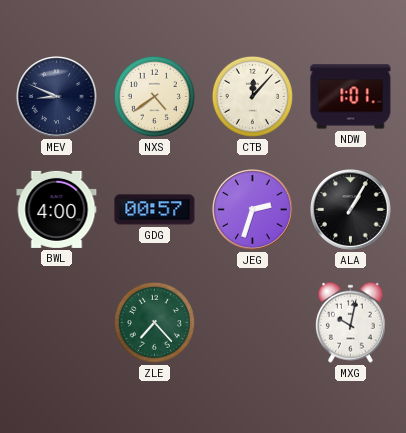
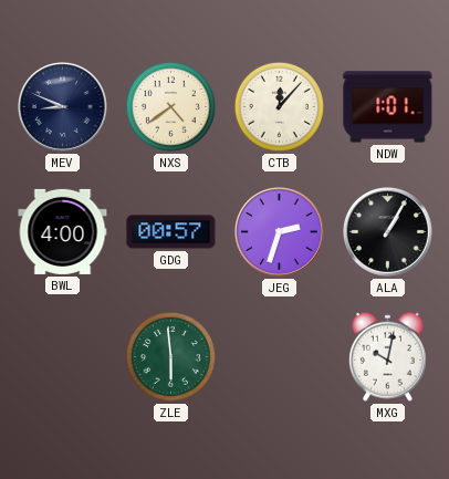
ZLE: 7:23 -> 5:59
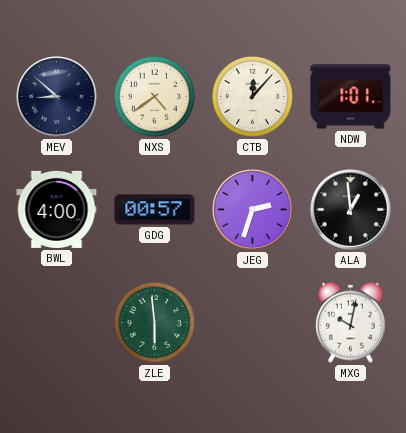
MEV: 8:49 -> 8:52
ALA: 1:05 -> 12:59
